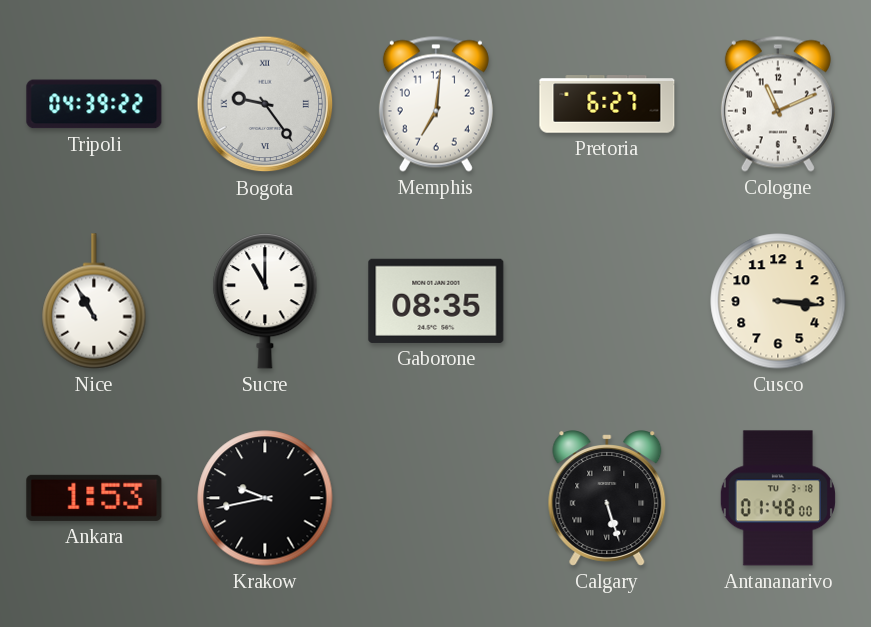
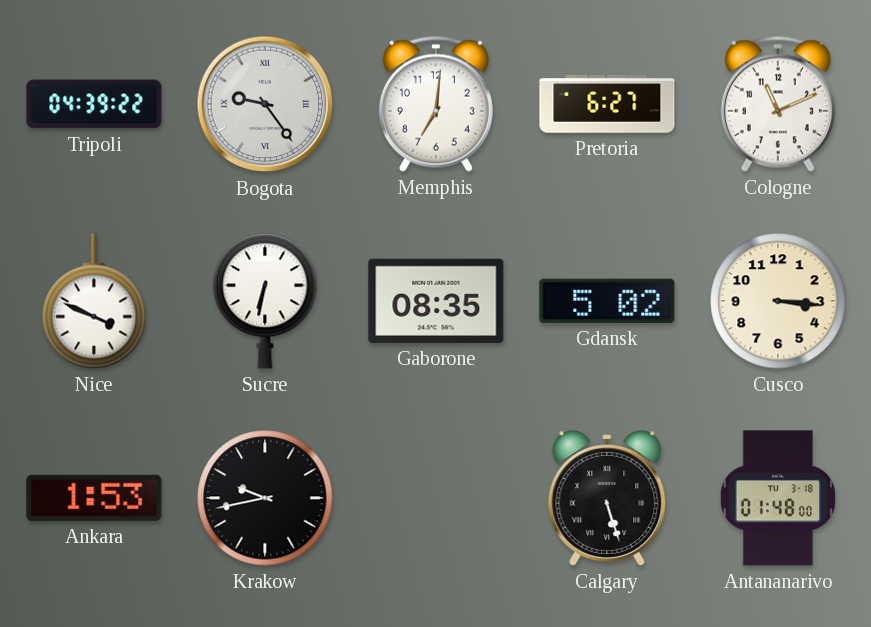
Nice: 10:55 -> 3:49
Sucre: 11:00 -> 6:32
Gdansk: none -> 5:02
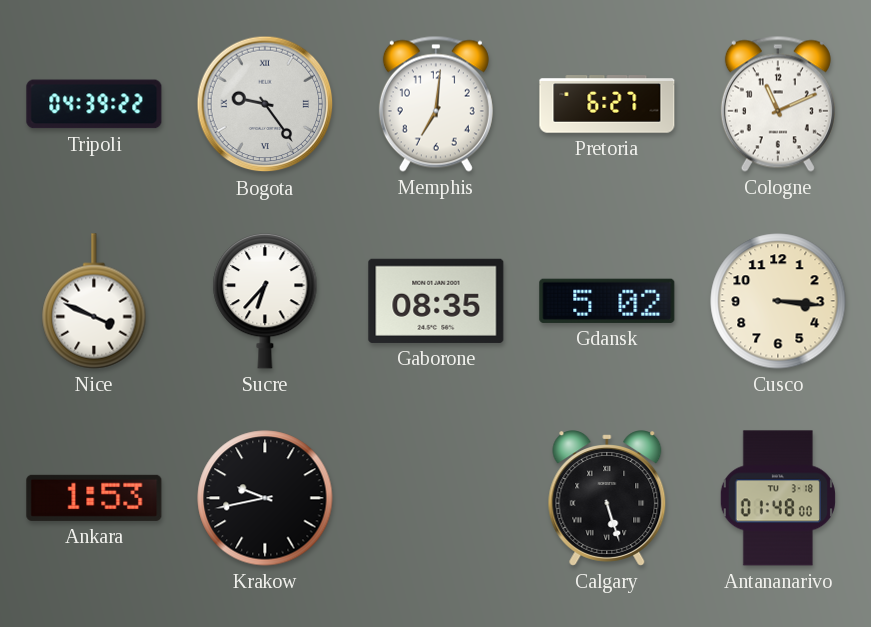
Sucre: 6:32 -> 6:37
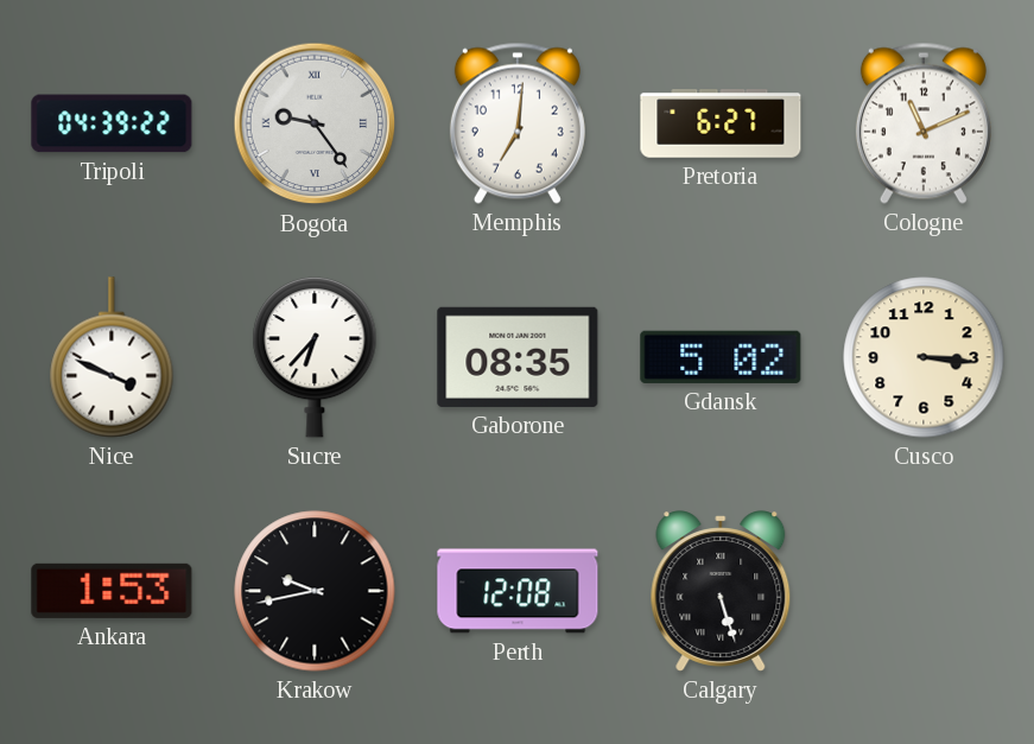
Perth: none -> 12:08
Antananarivo: 01:48 -> none
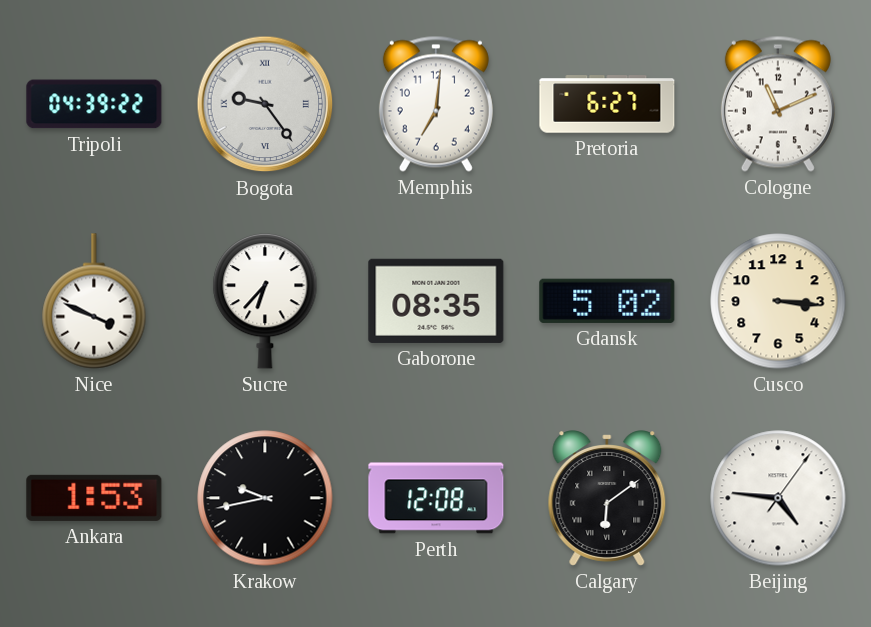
Calgary: 5:27 -> 6:09
Beijing: none -> 4:46
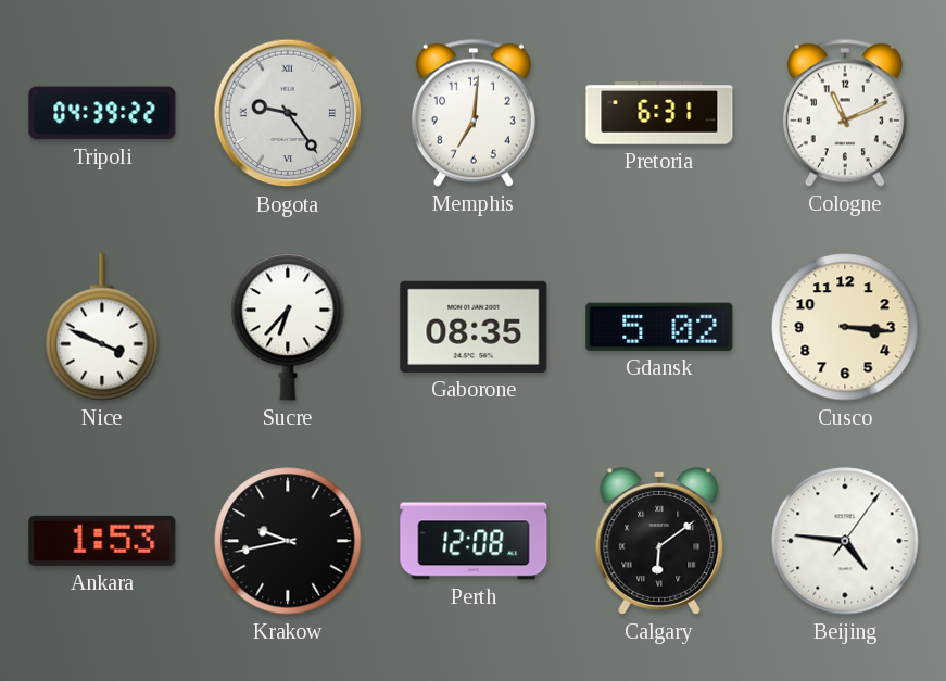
Pretoria: 6:27 -> 6:31
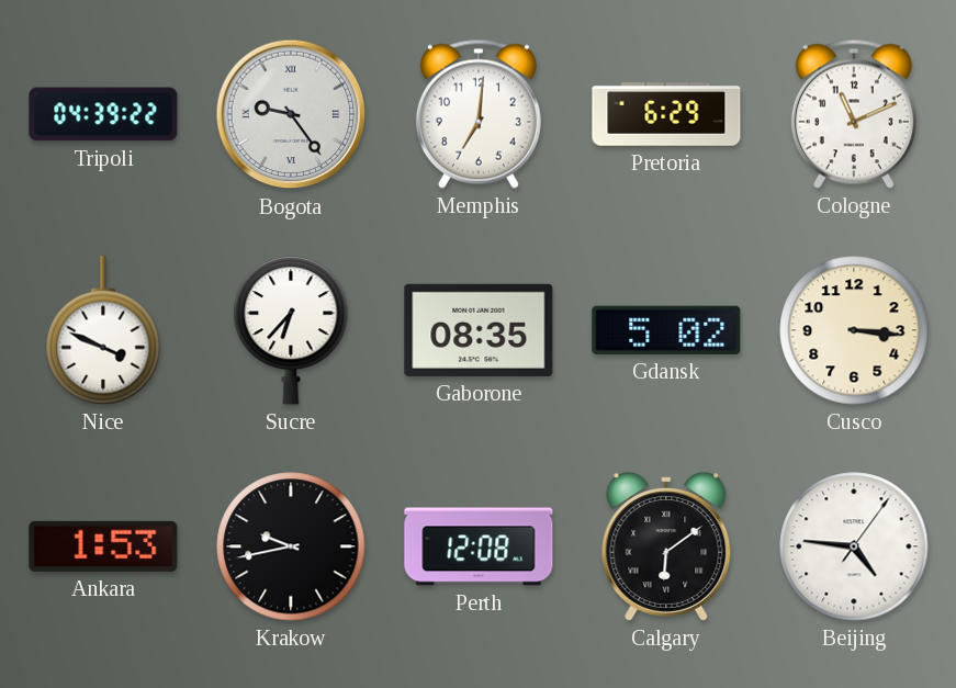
Pretoria: 6:31 -> 6:29
